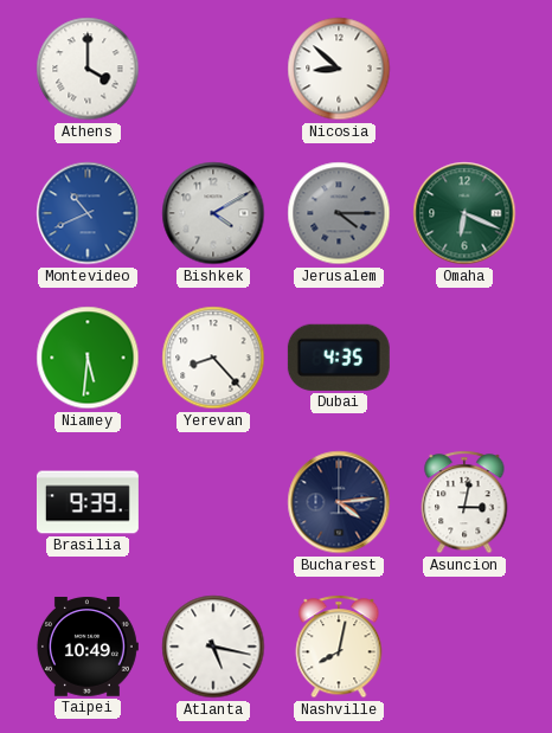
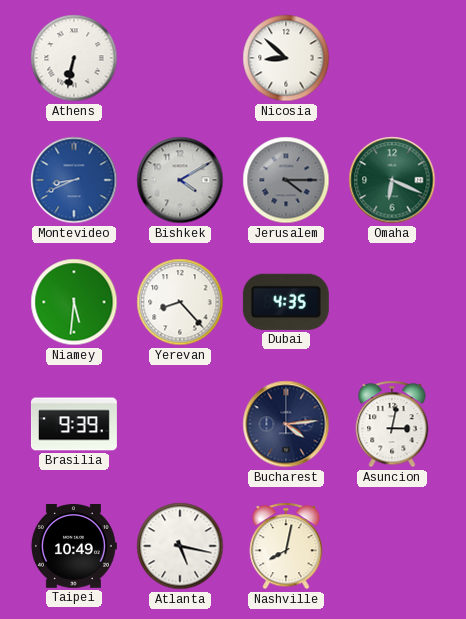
Athens: 4:00 -> 6:32
Montevideo: 10:41 -> 8:41
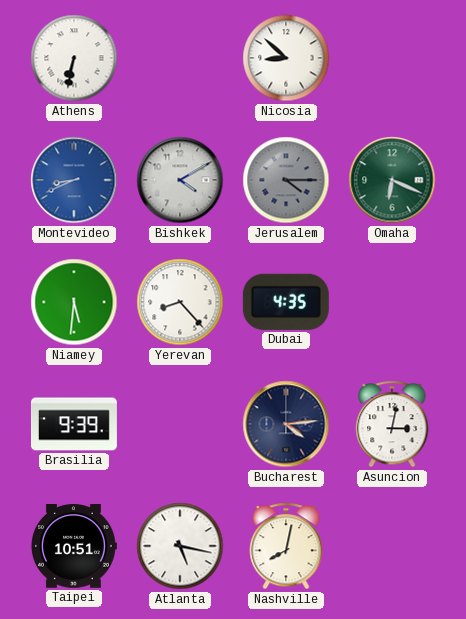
Taipei: 10:49 -> 10:51
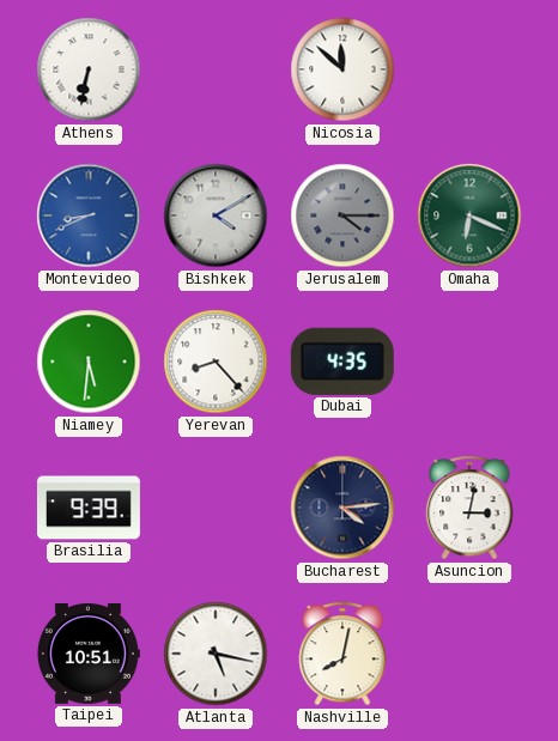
Nicosia: 8:52 -> 11:52
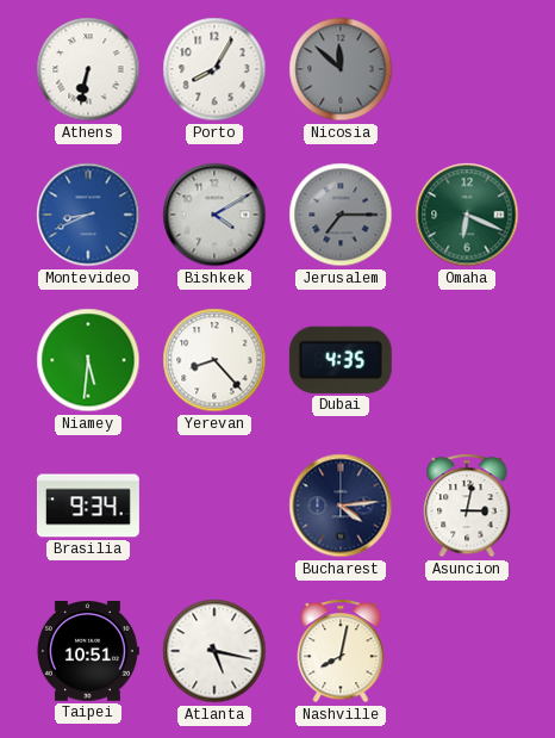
Porto: none -> 8:05
Nicosia dial: white -> grey
Jerusalem: 4:15 -> 7:15
Brasilia: 9:39 -> 9:34
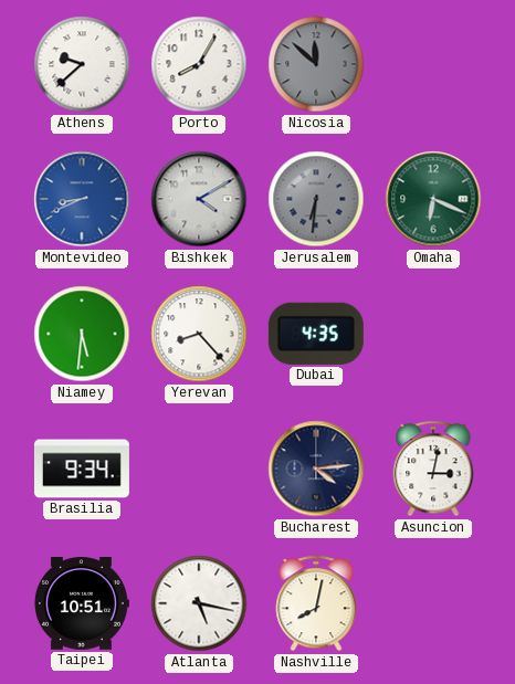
Athens: 6:32 -> 9:38
Jerusalem: 7:15 -> 6:31
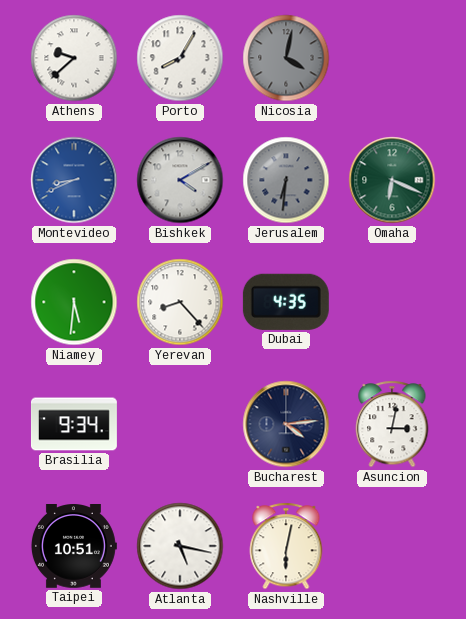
Nicosia: 11:52 -> 4:02
Nashville: 8:02 -> 6:02
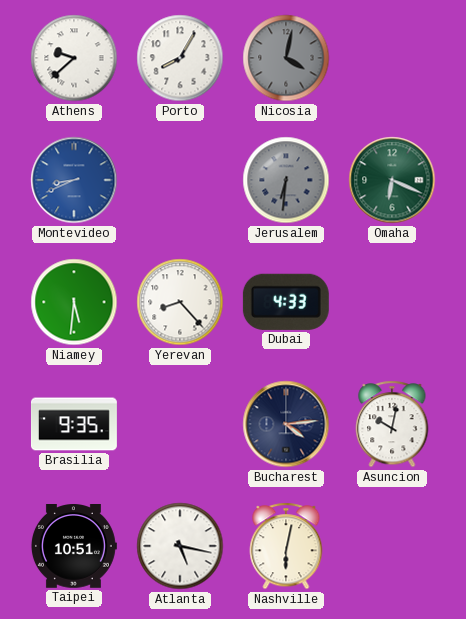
Bishkek: 4:10 -> none
Dubai: 4:35 -> 4:33
Brasilia: 9:34 -> 9:35
Asuncion: 3:02 -> 10:02
